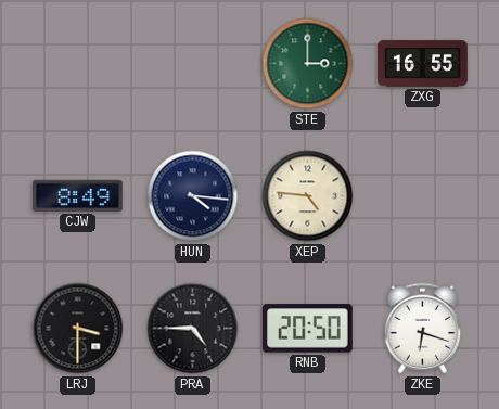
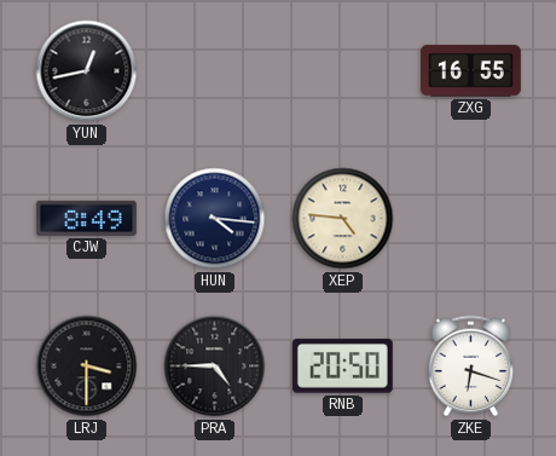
YUN: none -> 12:43
STE: 3:00 -> none
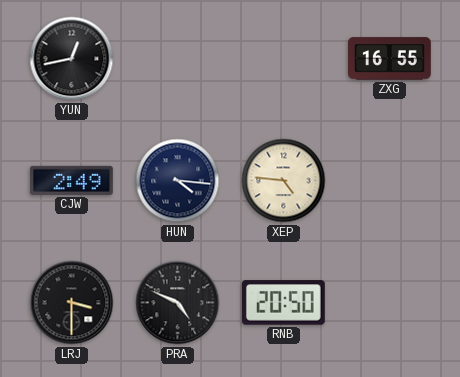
CJW: 8:49 -> 2:49
PRA: 4:45 -> 4:49
ZKE: 6:18 -> none
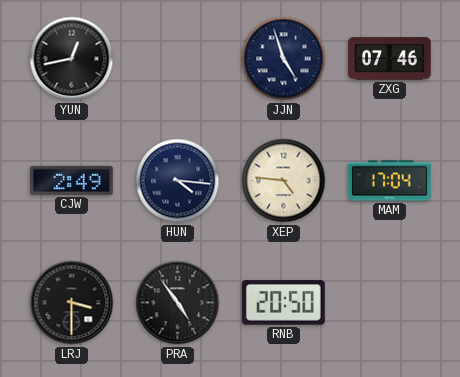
JJN: none -> 4:57
ZXG: 16:55 -> 07:46
MAM: none -> 17:04
PRA: 4:49 -> 4:54
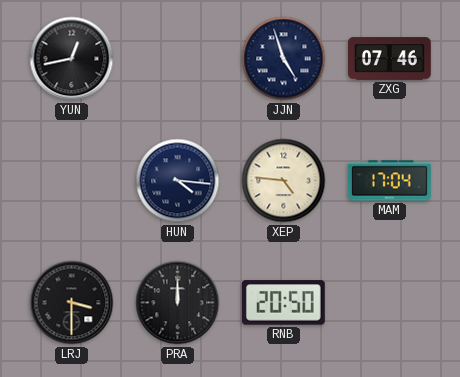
CJW: 2:49 -> none
PRA: 4:54 -> 12:00
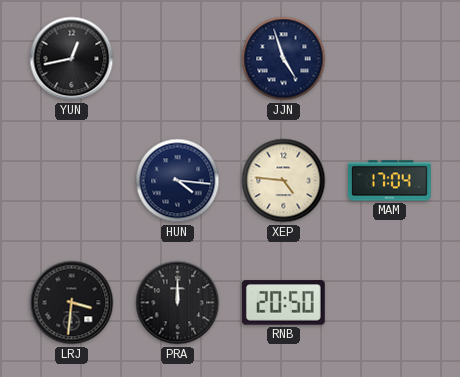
ZXG: 07:46 -> none
LRJ: 3:30 -> 3:31
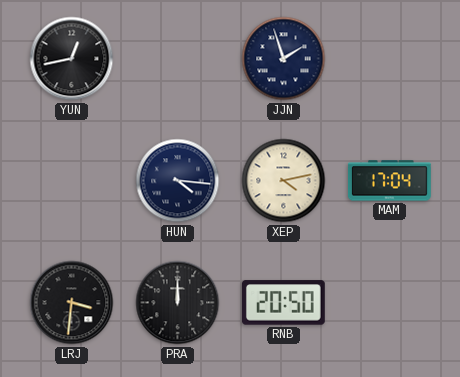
JJN: 4:57 -> 1:57
XEP: 4:46 -> 4:13
